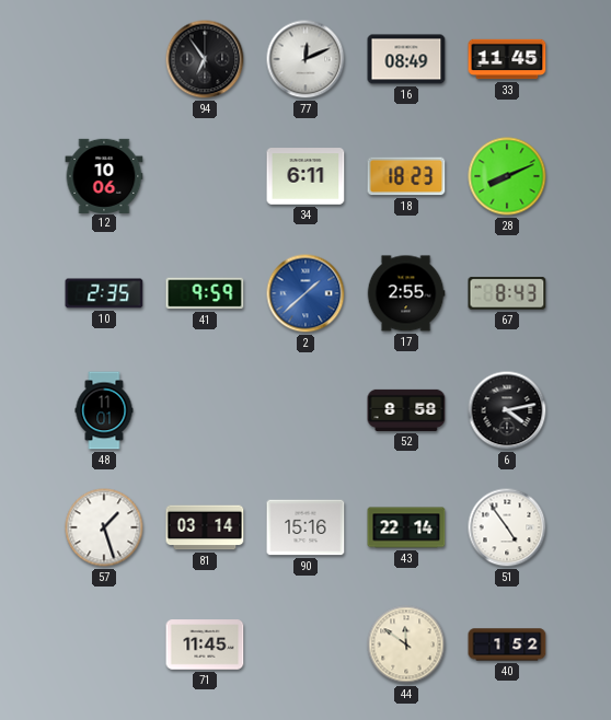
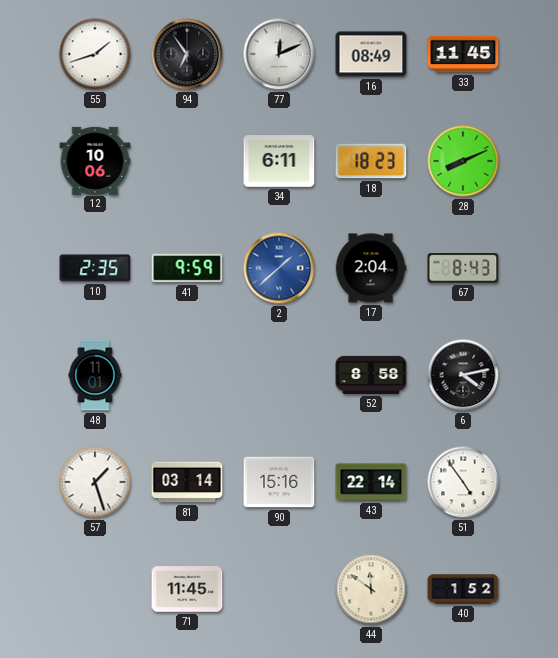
55: none -> 1:42
17: 2:55 -> 2:04
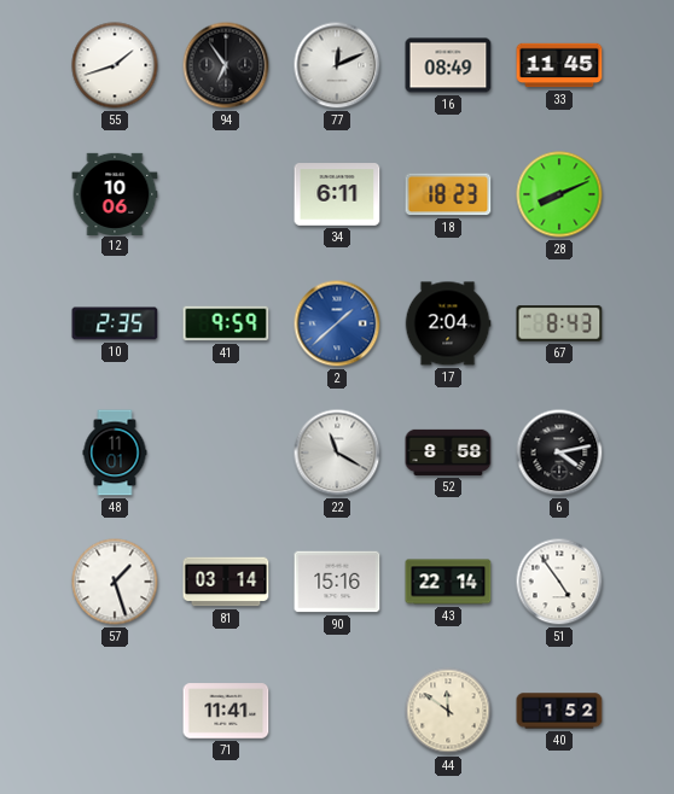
22: none -> 11:20
71: 11:45 -> 11:41
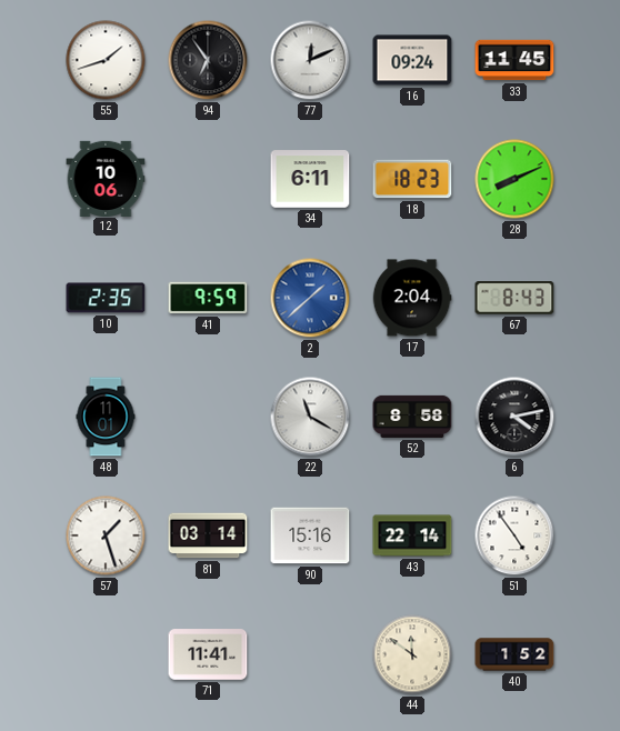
16: 08:49 -> 09:24
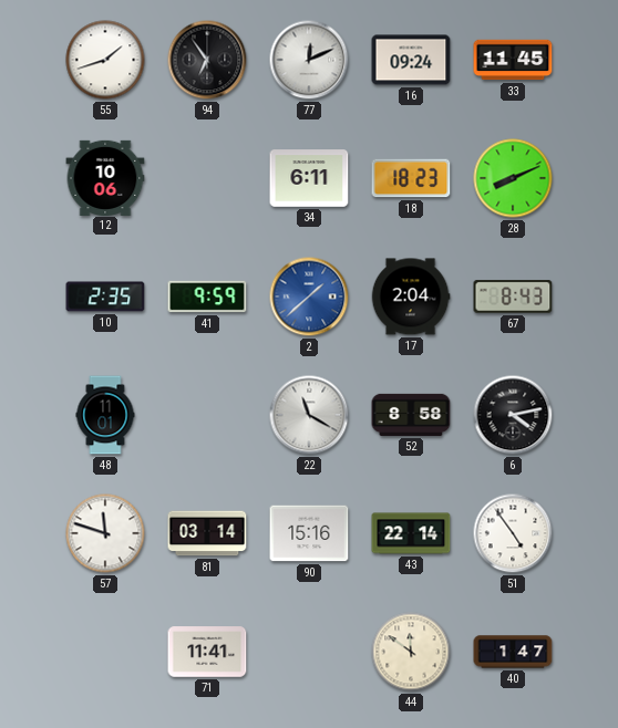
57: 1:27 -> 11:48
40: 1:52 -> 1:47
